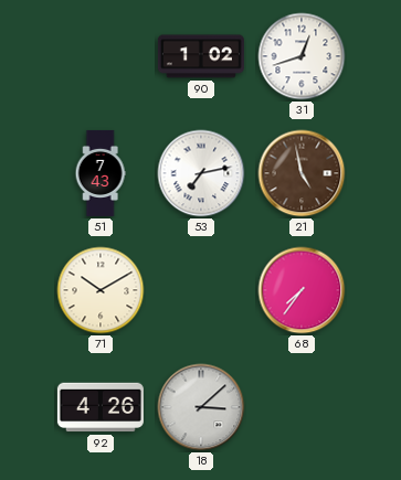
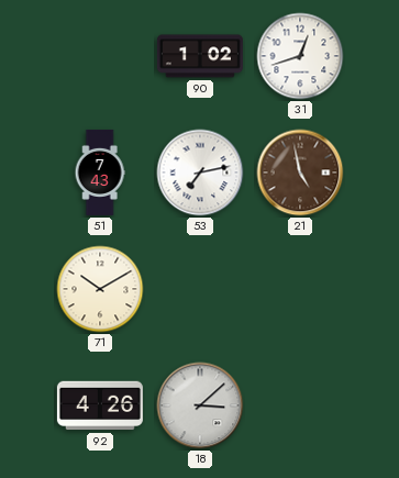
68: 7:36 -> none
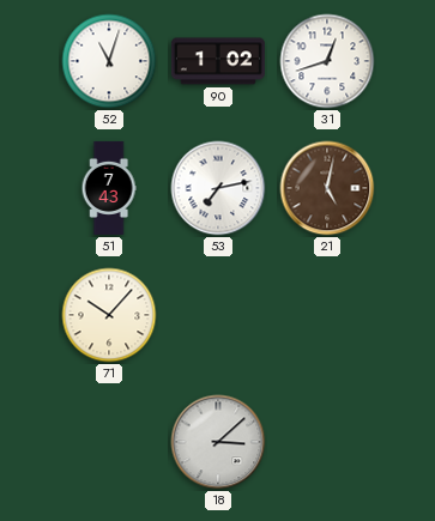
52: none -> 11:03
21: 4:58 -> 5:02
71: 10:10 -> 10:07
92: 4:26 -> none
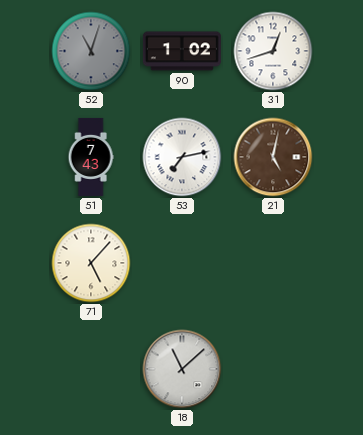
52 dial: white -> grey
71: 10:07 -> 5:07
18: 3:08 -> 11:08
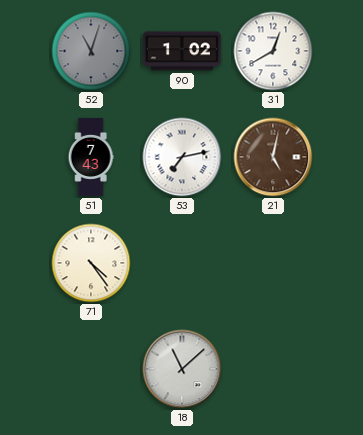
31: 12:42 -> 12:40
71: 5:07 -> 4:24
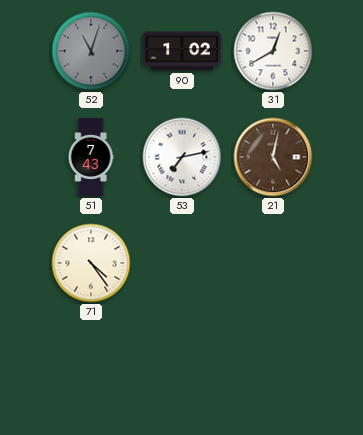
18: 11:08 -> none
